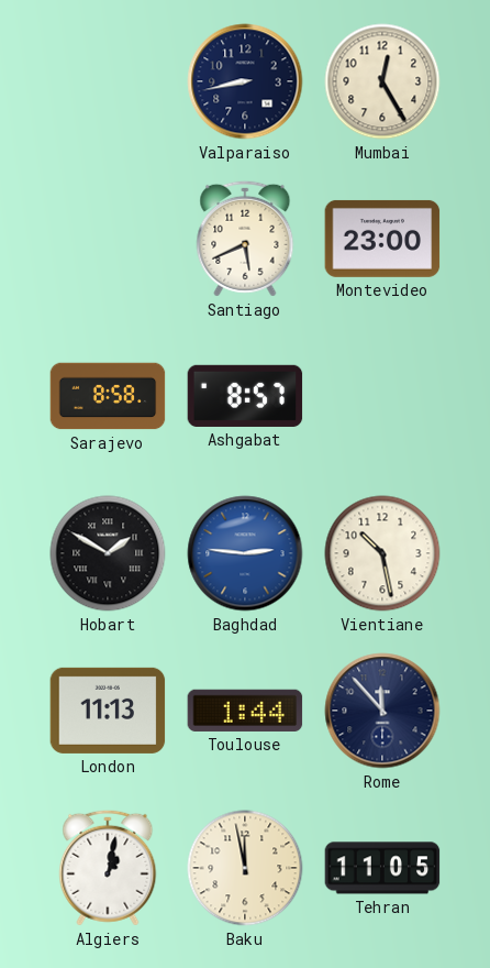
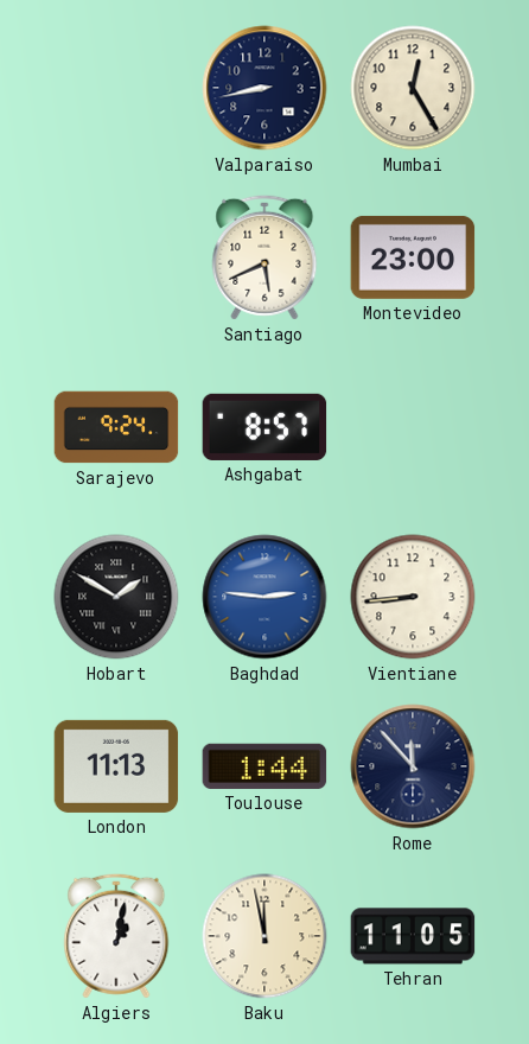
Sarajevo: 8:58 -> 9:24
Vientiane: 10:28 -> 8:44
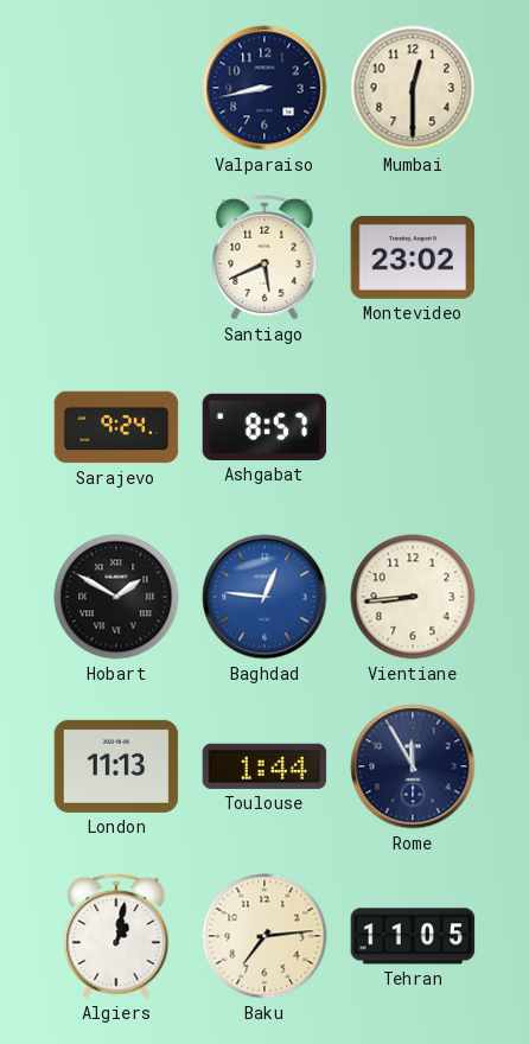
Mumbai: 12:25 -> 12:30
Montevideo: 23:00 -> 23:02
Baghdad: 2:46 -> 12:46
Rome: 11:53 -> 11:55
Baku: 11:58 -> 7:14
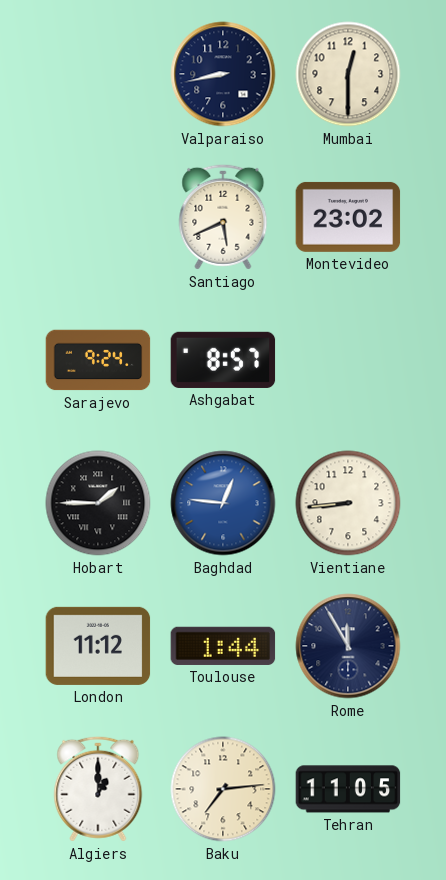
Hobart: 1:50 -> 1:45
London: 11:13 -> 11:12
Algiers: 1:02 -> 1:00
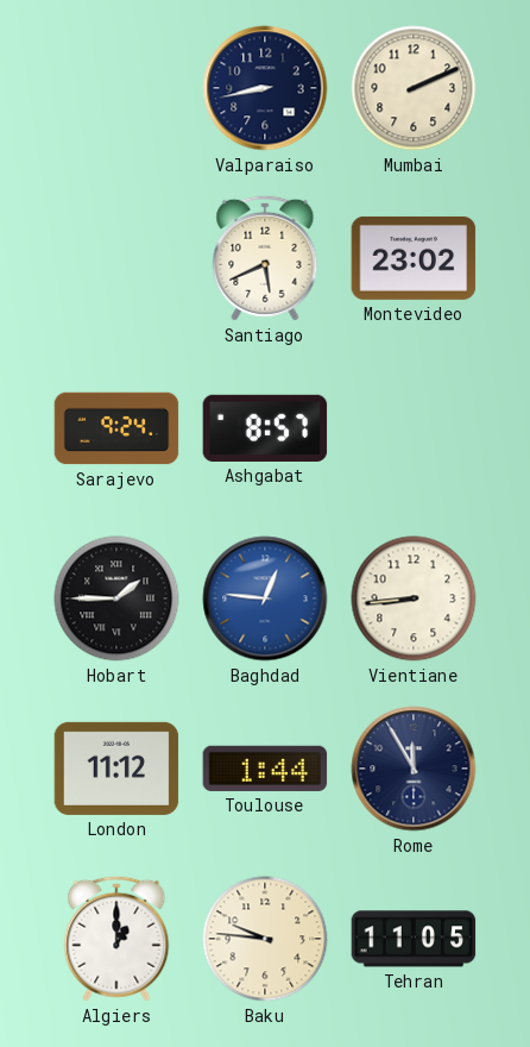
Mumbai: 12:30 -> 2:11
Baku: 7:14 -> 9:46
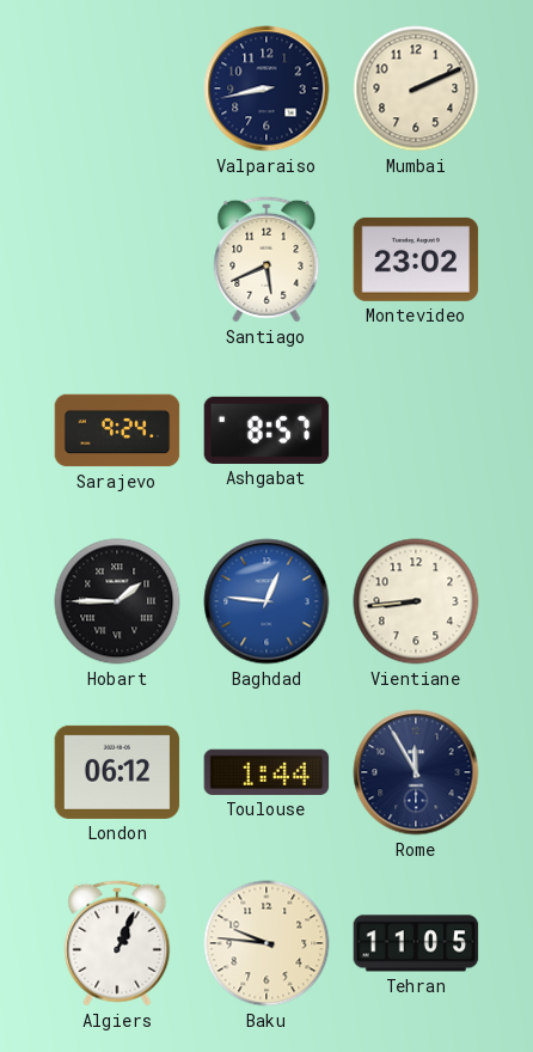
London: 11:12 -> 06:12
Algiers: 1:00 -> 1:04
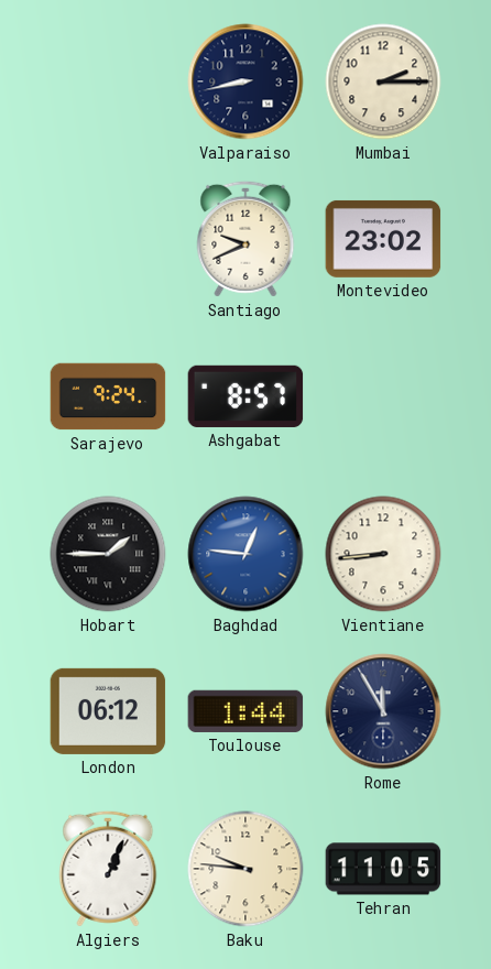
Mumbai: 2:11 -> 2:15
Santiago: 5:41 -> 9:41
